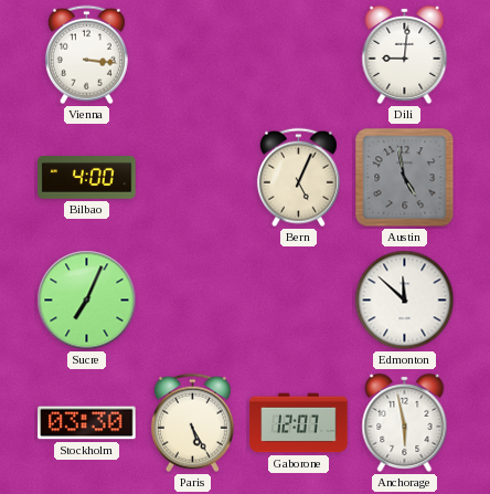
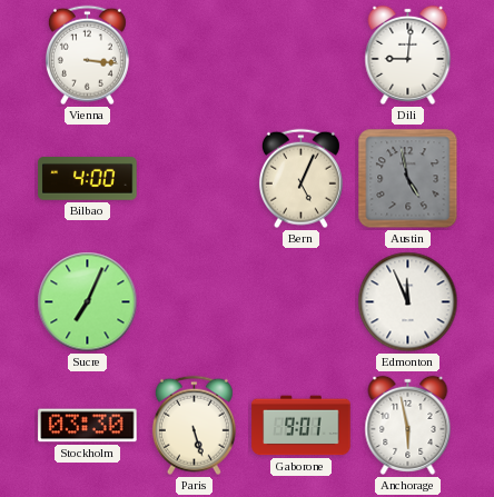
Edmonton: 11:52 -> 11:56
Paris: 5:25 -> 5:27
Gaborone: 12:07 -> 9:01
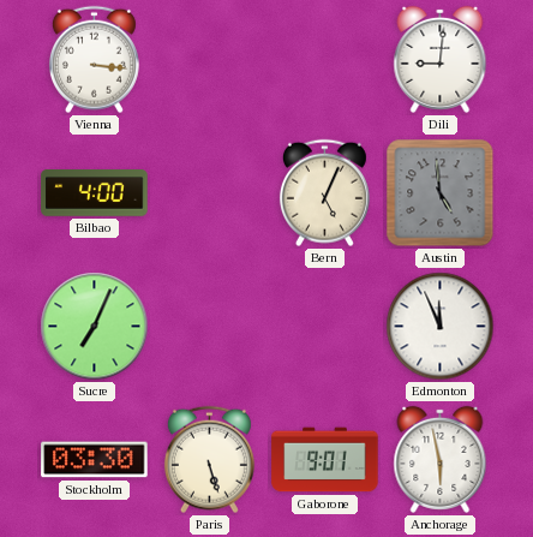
Austin: 4:58 -> 4:59
